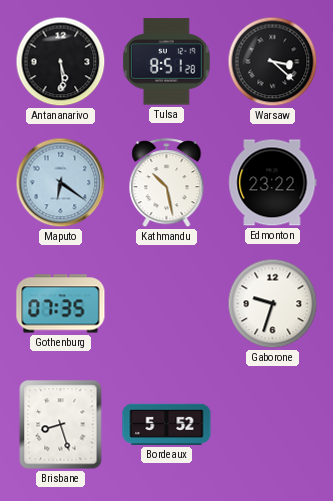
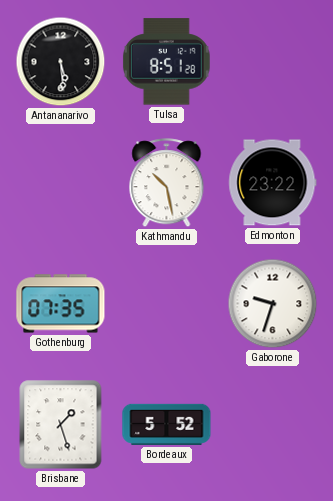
Warsaw: 3:22 -> none
Maputo: 6:21 -> none
Brisbane: 8:27 -> 1:27
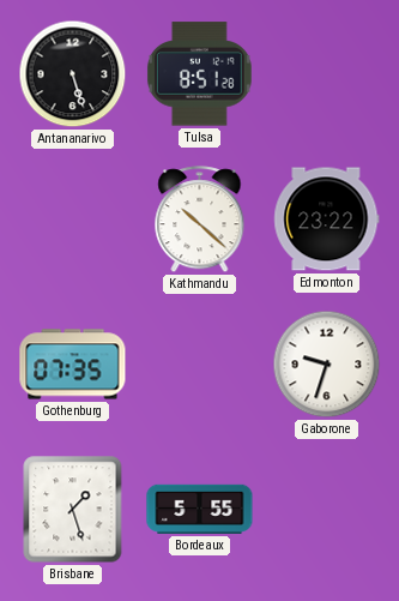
Antananarivo: 5:29 -> 5:27
Kathmandu: 10:28 -> 10:22
Bordeaux: 5:52 -> 5:55
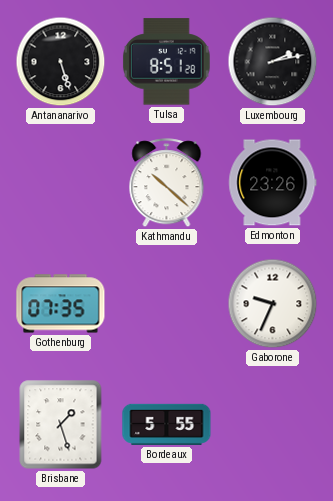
Luxembourg: none -> 2:13
Edmonton: 23:22 -> 23:26
Gaborone: 9:33 -> 9:34
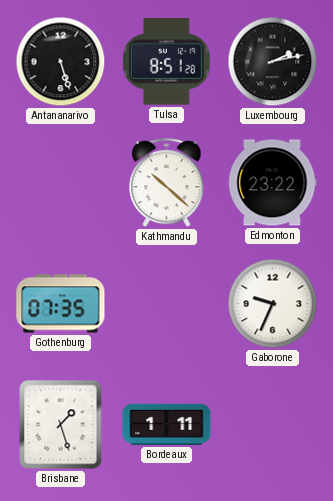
Edmonton: 23:26 -> 23:22
Bordeaux: 5:55 -> 1:11
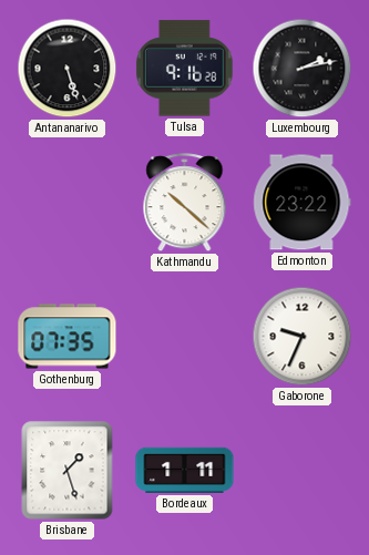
Tulsa: 8:51 -> 9:16
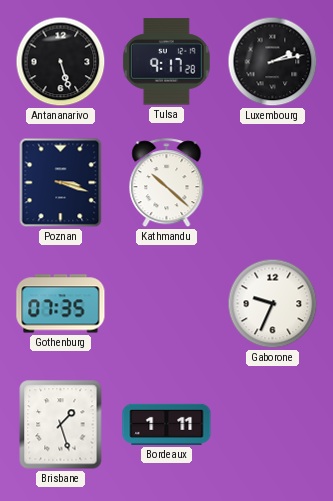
Tulsa: 9:16 -> 9:17
Poznan: none -> 3:18
Edmonton: 23:22 -> none
